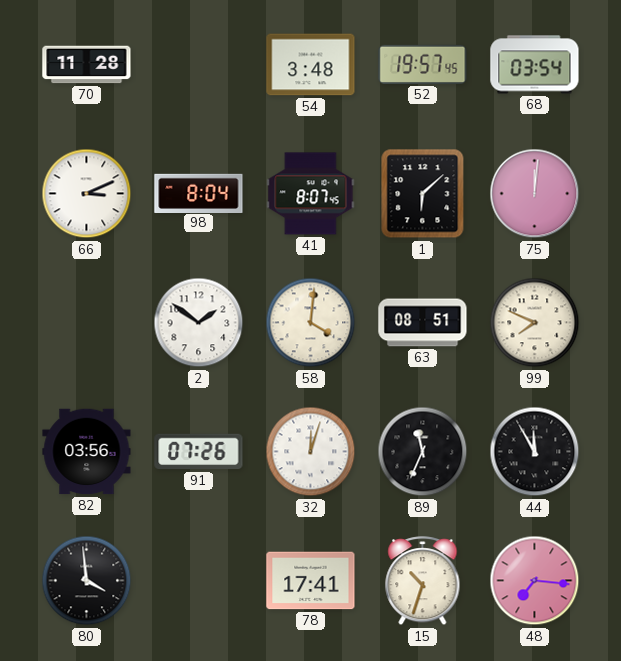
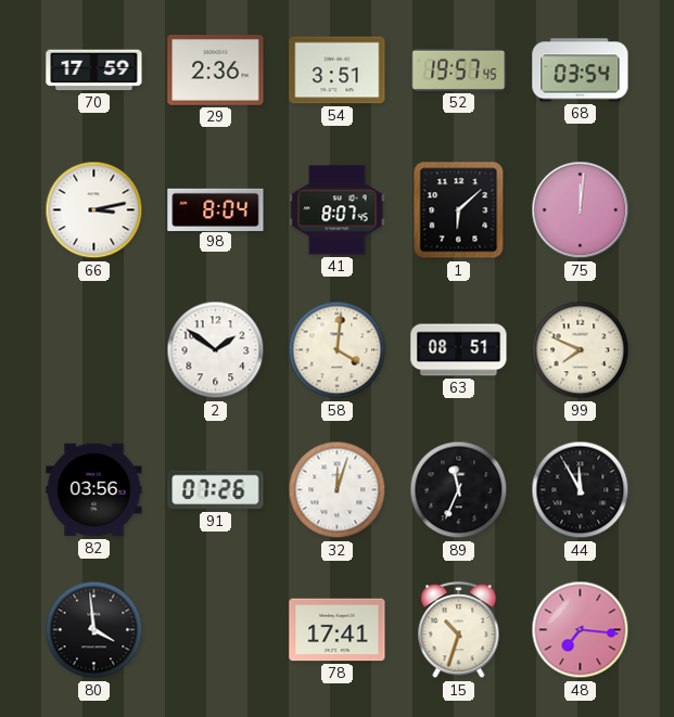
70: 11:28 -> 17:59
29: none -> 2:36
54: 3:48 -> 3:51
66: 3:11 -> 3:13
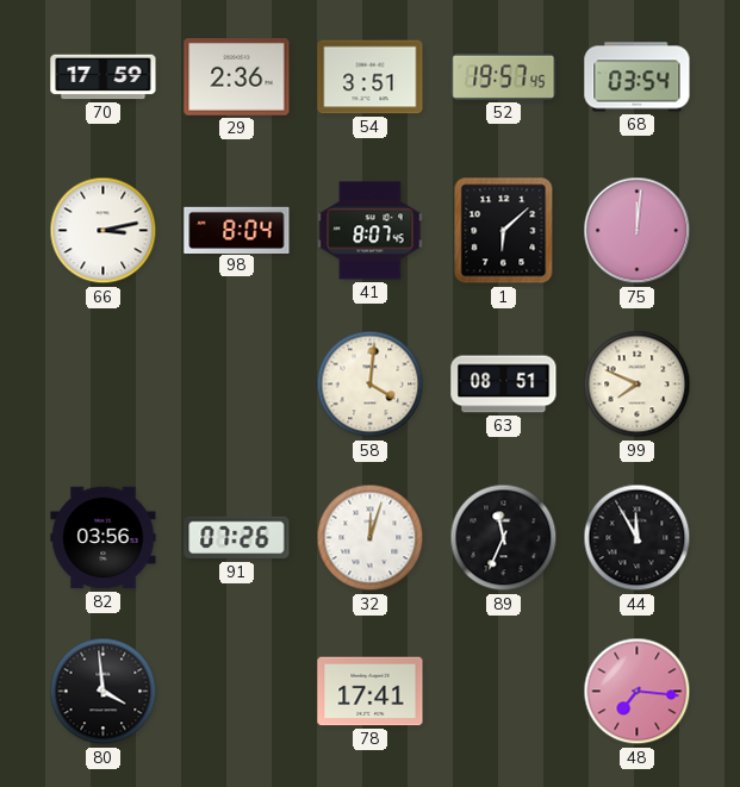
2: 1:51 -> none
15: 10:33 -> none
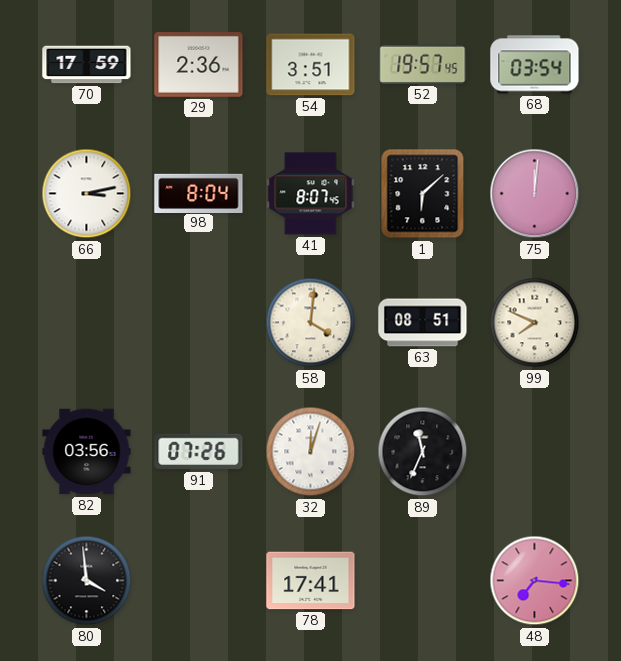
44: 11:55 -> none
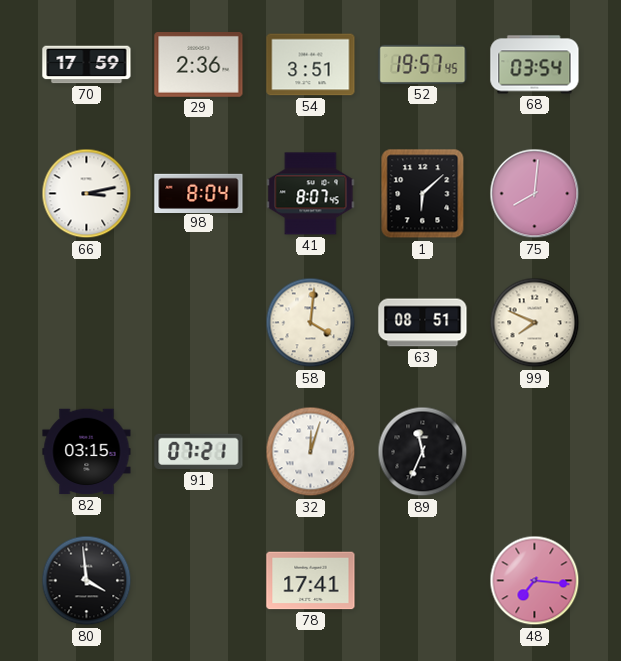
75: 12:01 -> 8:01
82: 03:56 -> 03:15
91: 07:26 -> 07:21
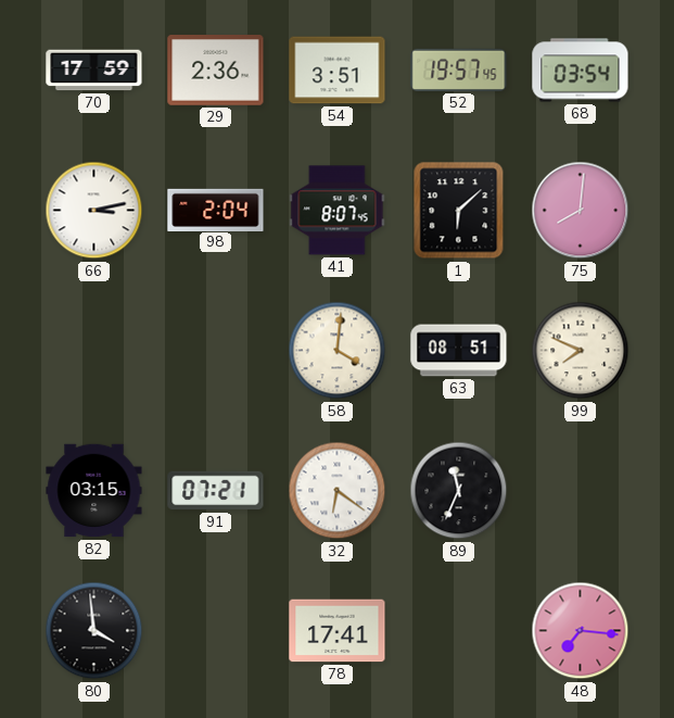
98: 8:04 -> 2:04
32: 12:03 -> 6:21
